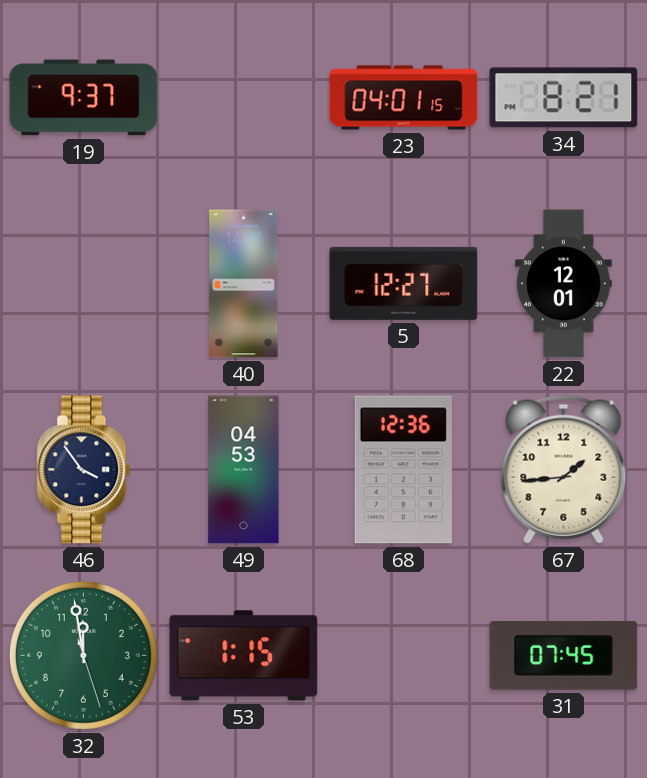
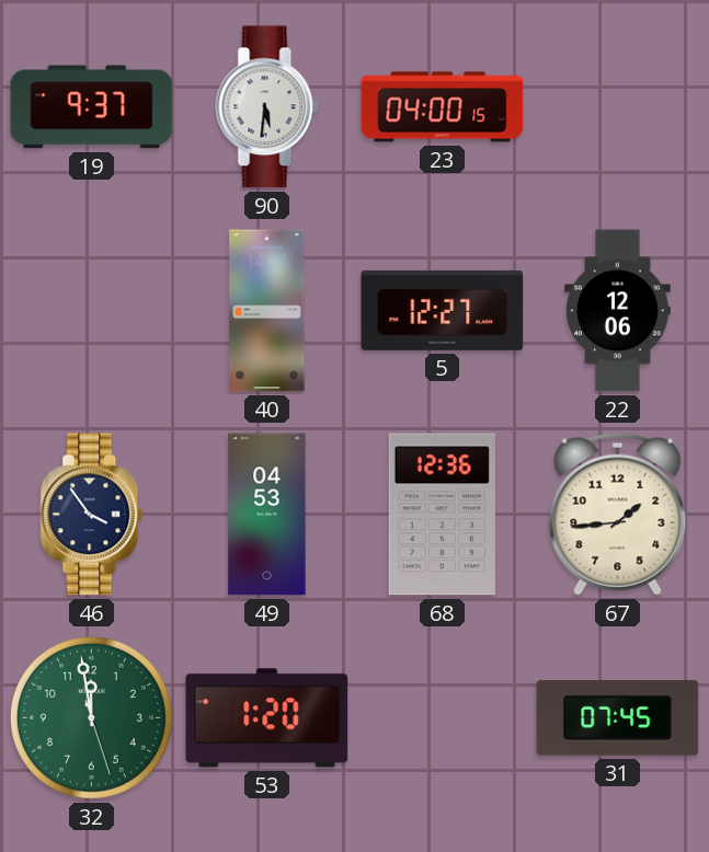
90: none -> 5:31
23: 04:01 -> 04:00
34: 8:21 -> none
22: 12:01 -> 12:06
53: 1:15 -> 1:20
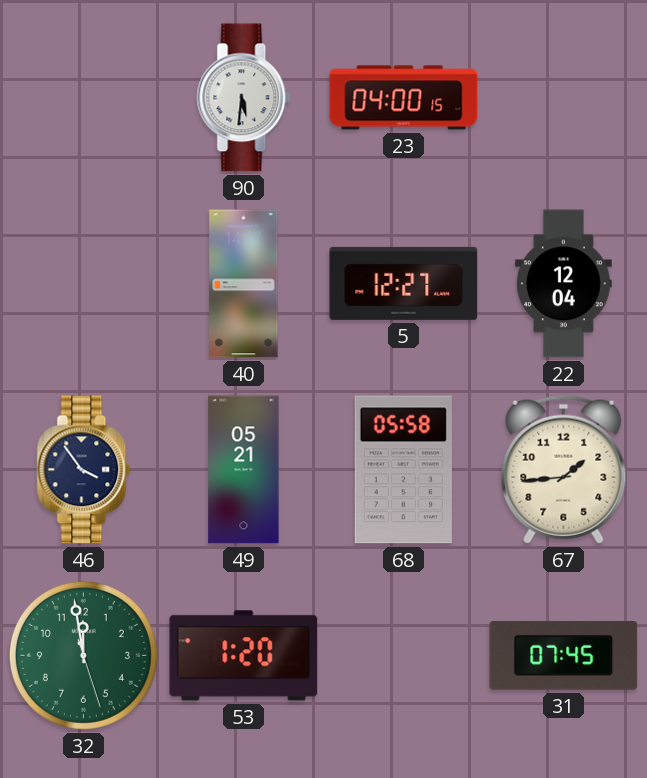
19: 9:37 -> none
22: 12:06 -> 12:04
49: 04:53 -> 05:21
68: 12:36 -> 05:58
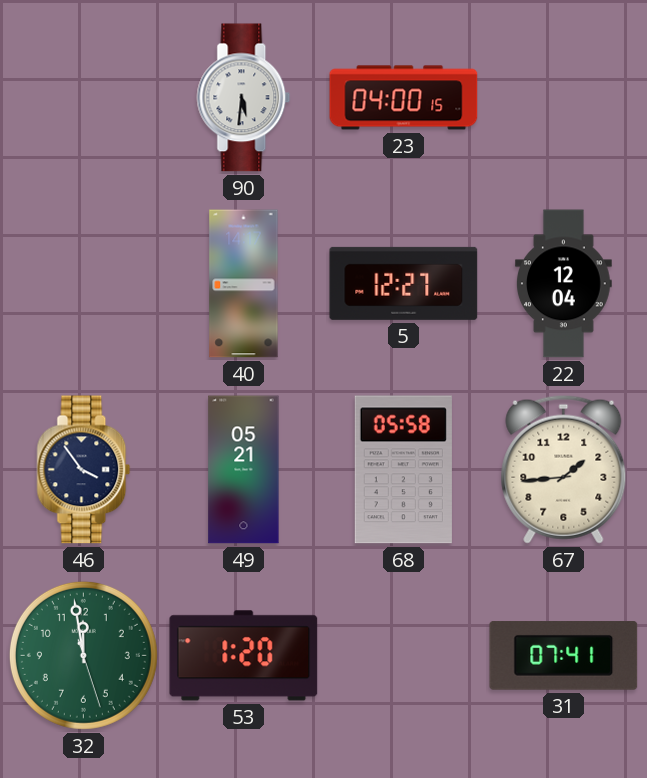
31: 07:45 -> 07:41
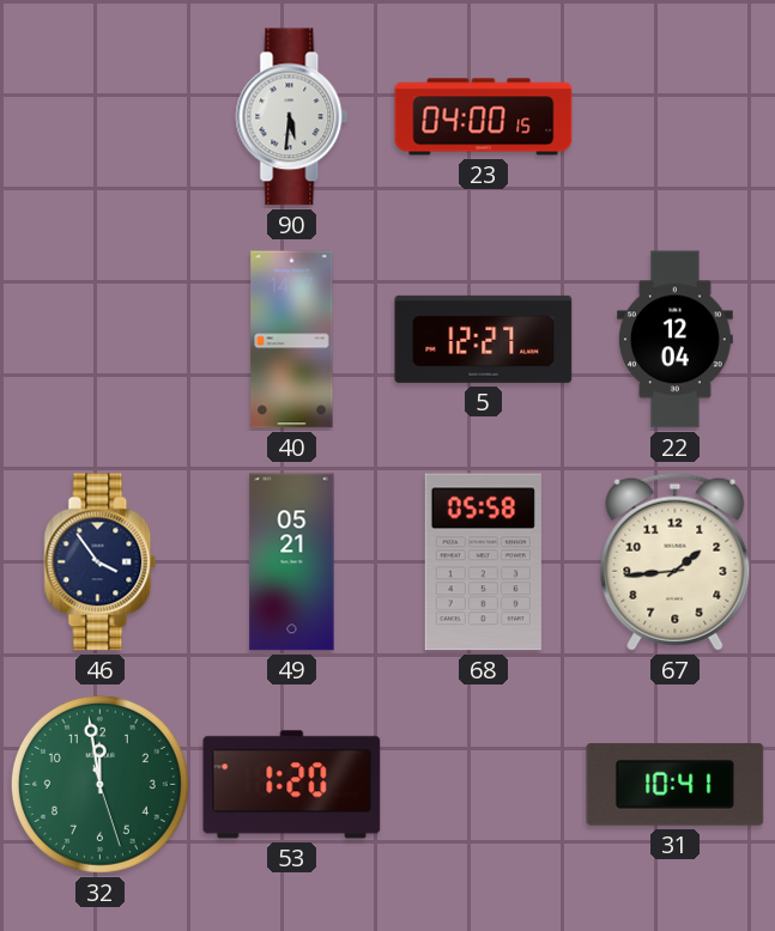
31: 07:41 -> 10:41
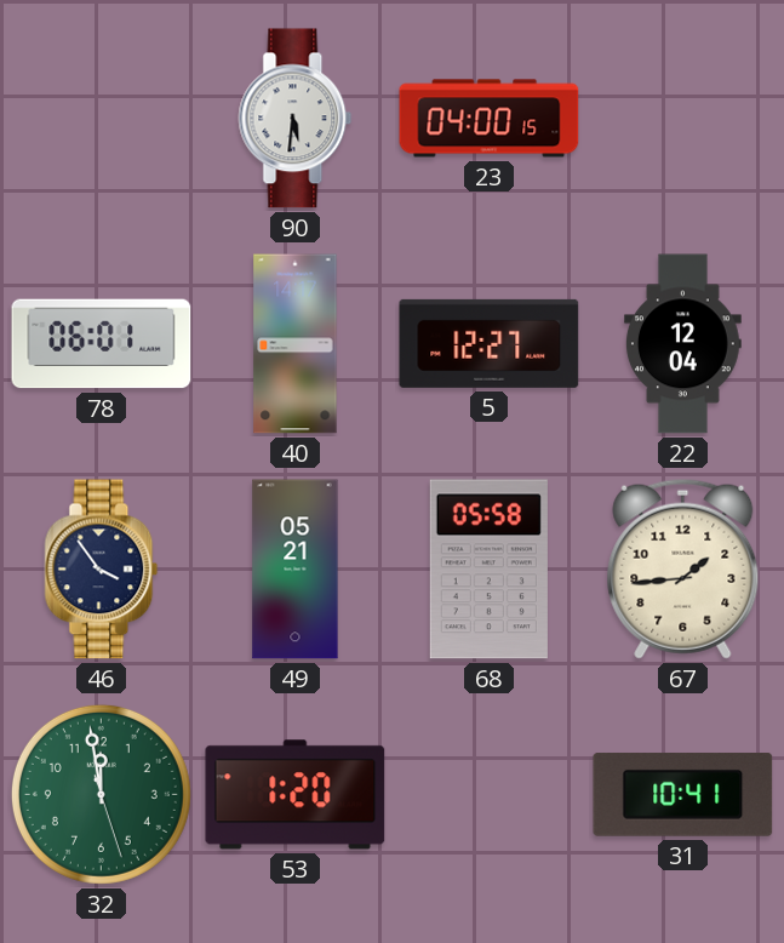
78: none -> 06:01
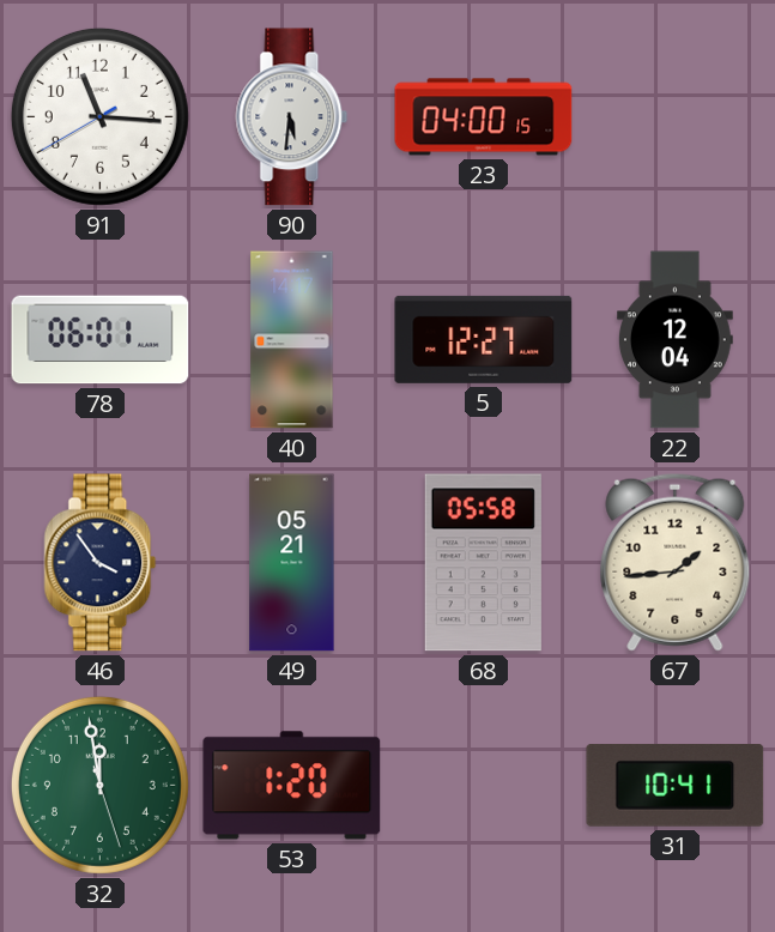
91: none -> 11:15
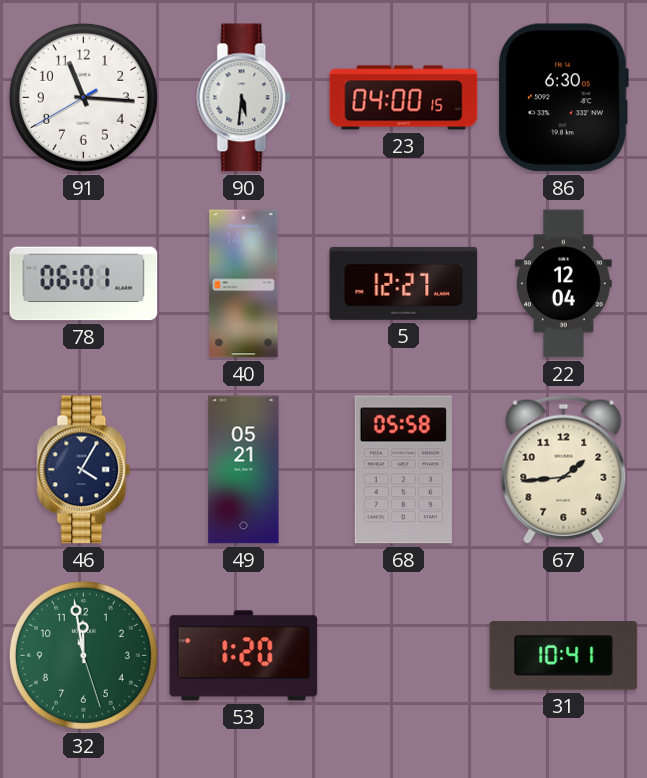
86: none -> 6:30
46: 3:54 -> 4:05
